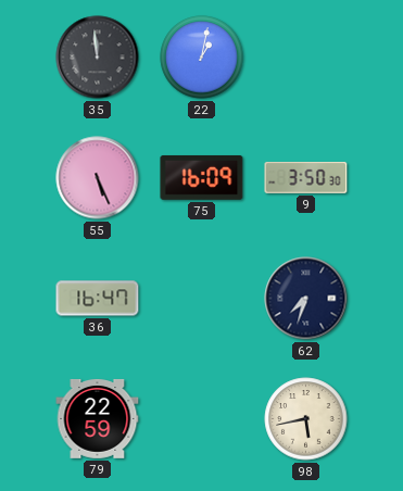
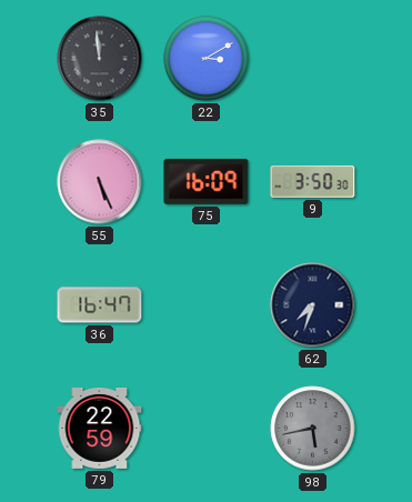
22: 1:02 -> 3:10
98 dial: cream -> grey
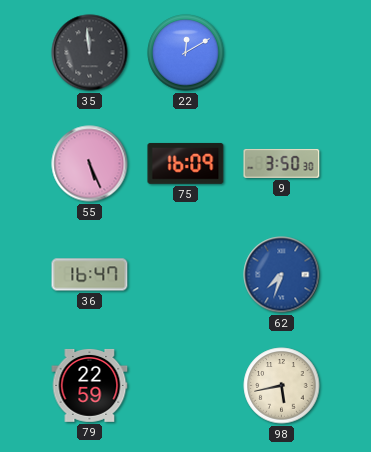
22: 3:10 -> 12:10
62 dial: navy -> blue
98 dial: grey -> cream
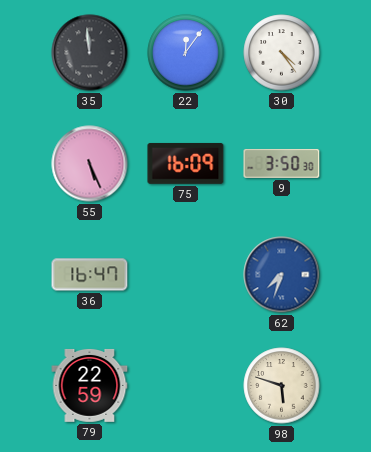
22: 12:10 -> 12:06
30: none -> 4:24
98: 5:43 -> 5:48
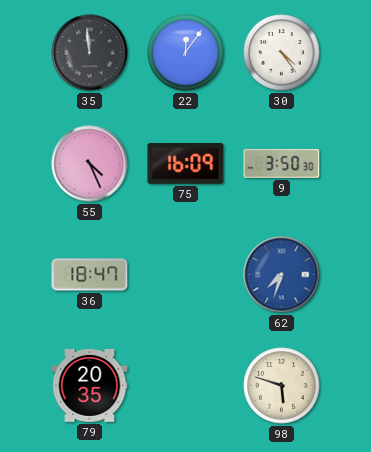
55: 5:26 -> 4:26
36: 16:47 -> 18:47
79: 22:59 -> 20:35
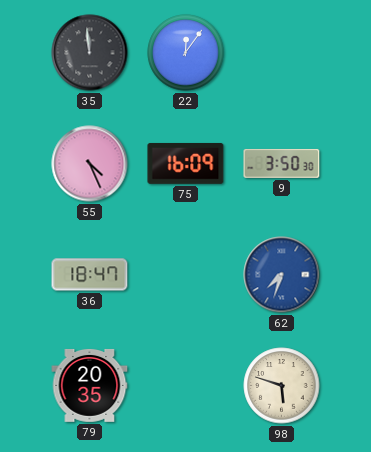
30: 4:24 -> none
